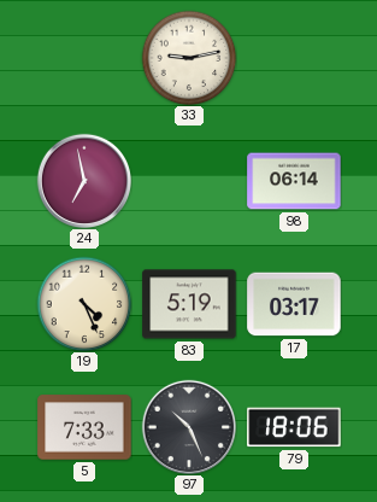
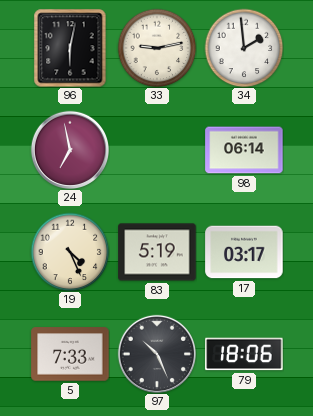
96: none -> 6:02
34: none -> 1:59
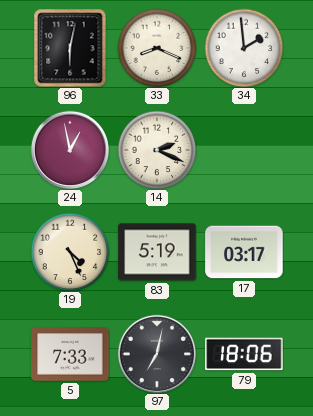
33: 9:13 -> 8:19
24: 6:58 -> 12:58
14: none -> 2:19
98: 06:14 -> none
97: 10:26 -> 7:02
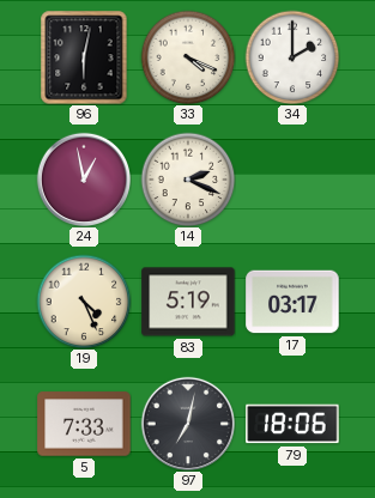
33: 8:19 -> 4:19
34: 1:59 -> 2:00
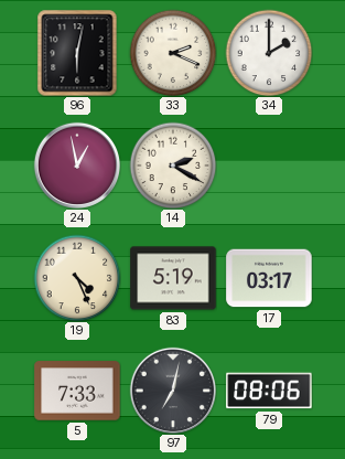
33: 4:19 -> 2:19
14: 2:19 -> 2:20
79: 18:06 -> 08:06
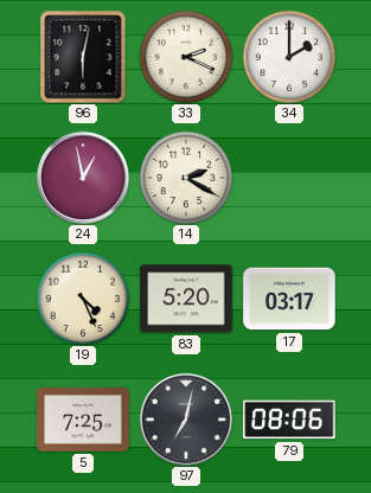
83: 5:19 -> 5:20
5: 7:33 -> 7:25
